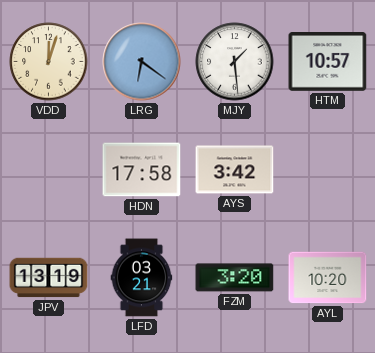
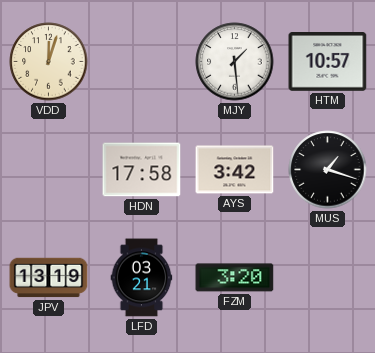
LRG: 6:21 -> none
MUS: none -> 1:18
AYL: 10:20 -> none
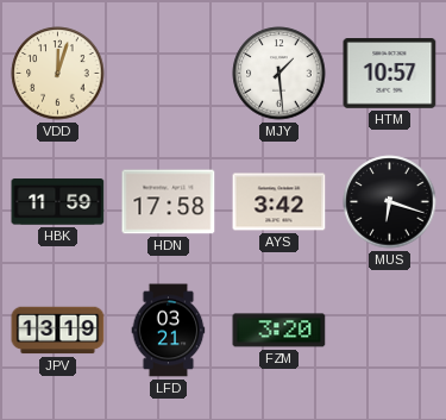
HBK: none -> 11:59
MUS: 1:18 -> 6:18
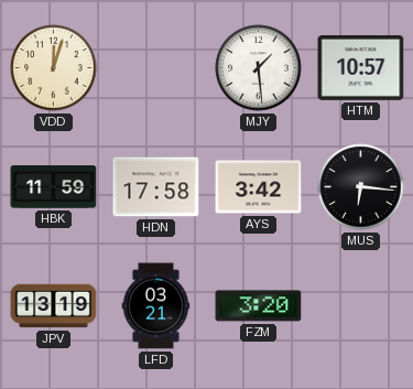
MUS: 6:18 -> 6:16
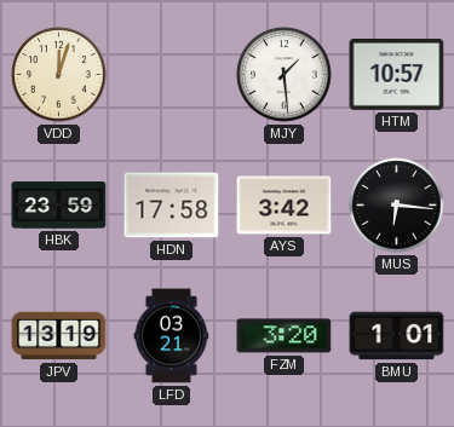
HBK: 11:59 -> 23:59
BMU: none -> 1:01
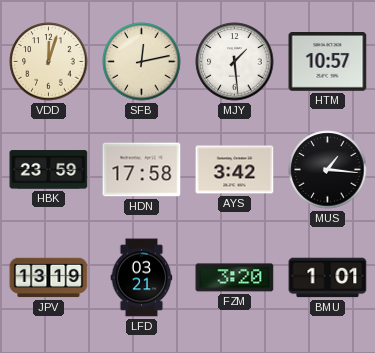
SFB: none -> 12:13
MUS: 6:16 -> 1:16
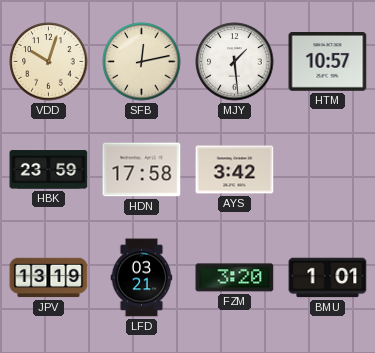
VDD: 12:03 -> 10:03
MUS: 1:16 -> none
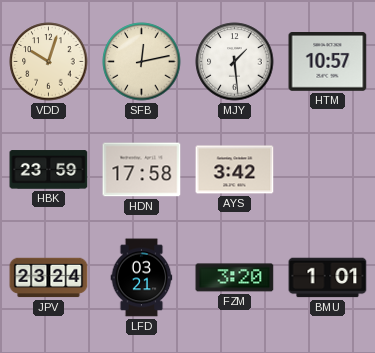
JPV: 13:19 -> 23:24
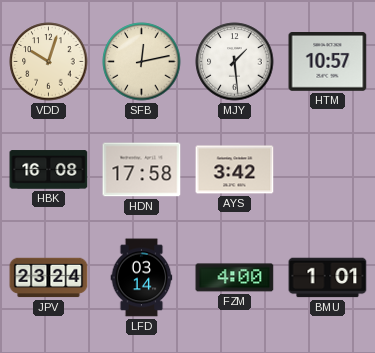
HBK: 23:59 -> 16:08
LFD: 03:21 -> 03:14
FZM: 3:20 -> 4:00
